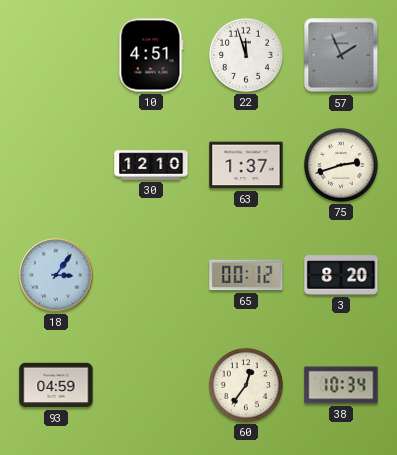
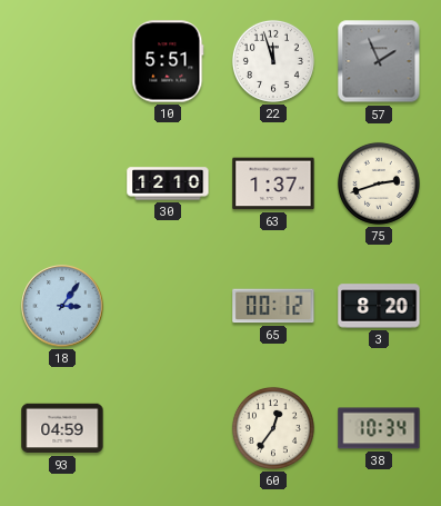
10: 4:51 -> 5:51
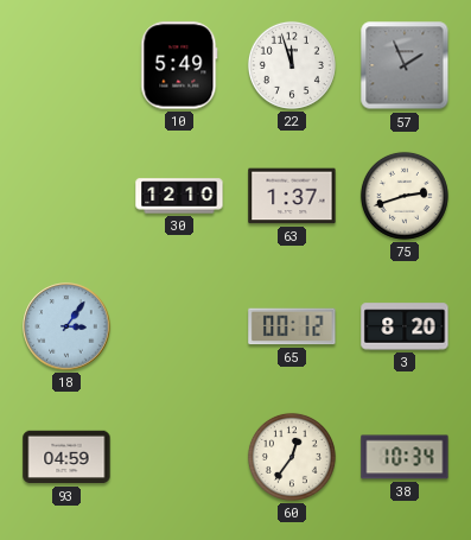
10: 5:51 -> 5:49
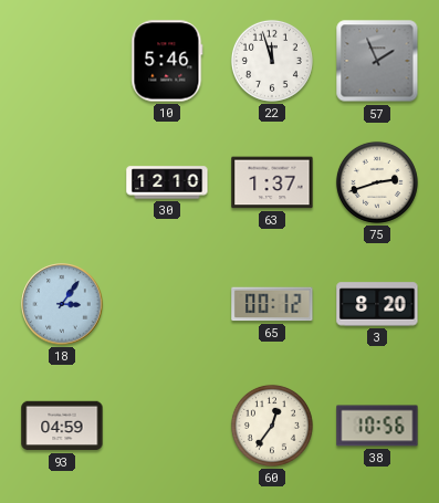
10: 5:49 -> 5:46
38: 10:34 -> 10:56
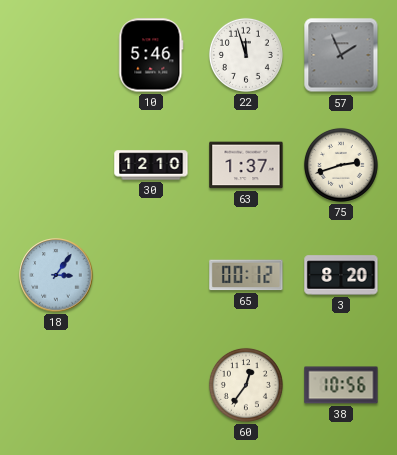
93: 04:59 -> none
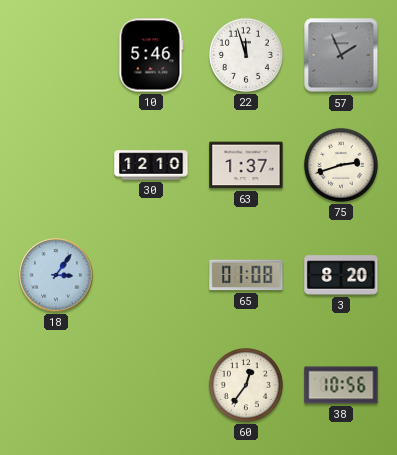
65: 00:12 -> 01:08
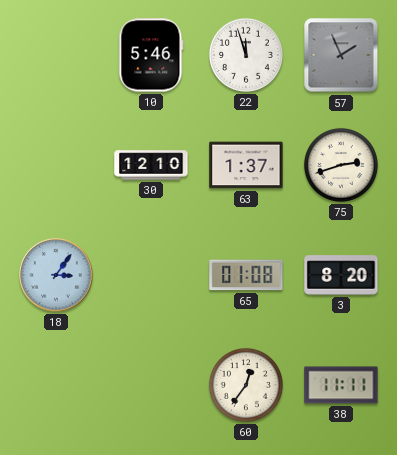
38: 10:56 -> 11:11
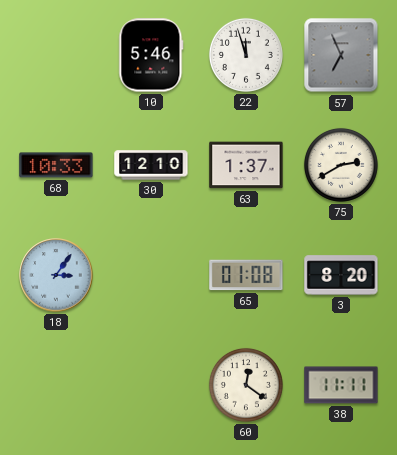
57: 1:56 -> 6:56
68: none -> 10:33
75: 2:42 -> 2:40
60: 12:36 -> 12:21
